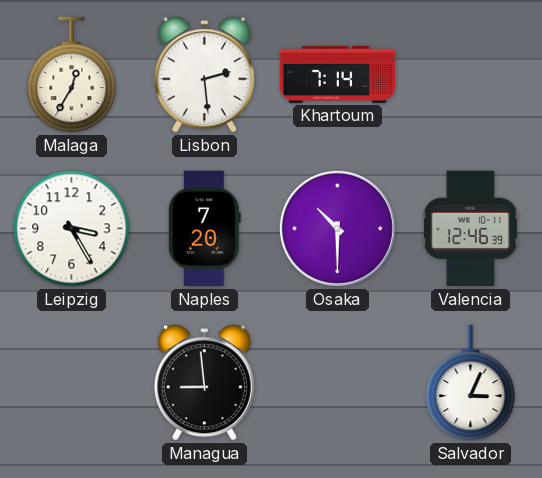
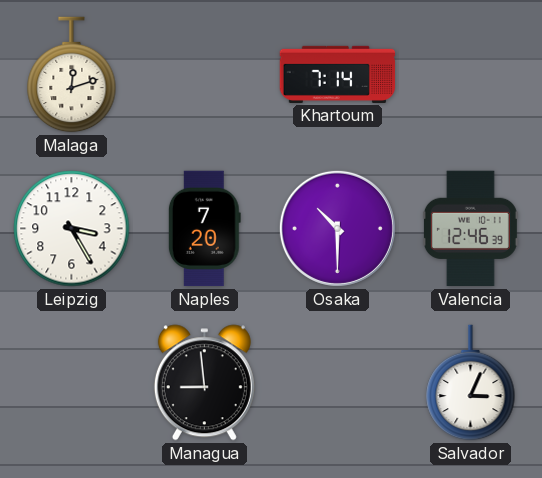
Malaga: 12:35 -> 12:12
Lisbon: 2:29 -> none
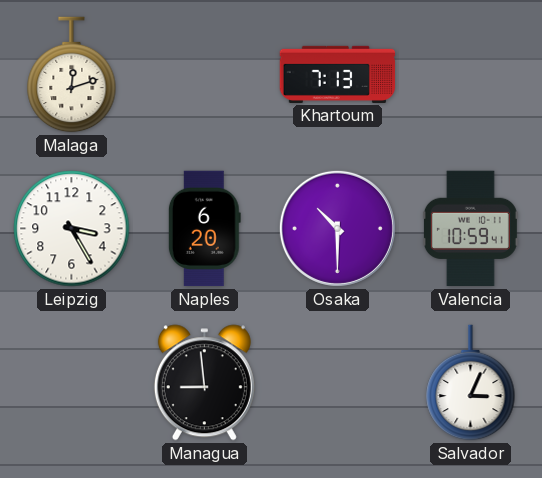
Khartoum: 7:14 -> 7:13
Naples: 7:20 -> 6:20
Valencia: 12:46 -> 10:59
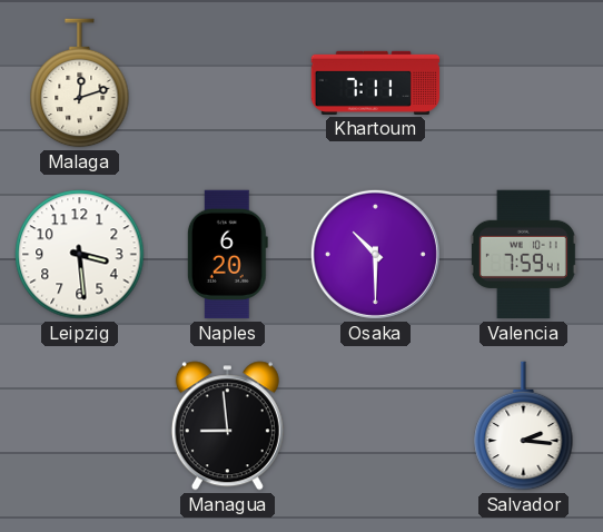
Khartoum: 7:13 -> 7:11
Leipzig: 3:25 -> 3:29
Valencia: 10:59 -> 7:59
Salvador: 3:04 -> 2:16
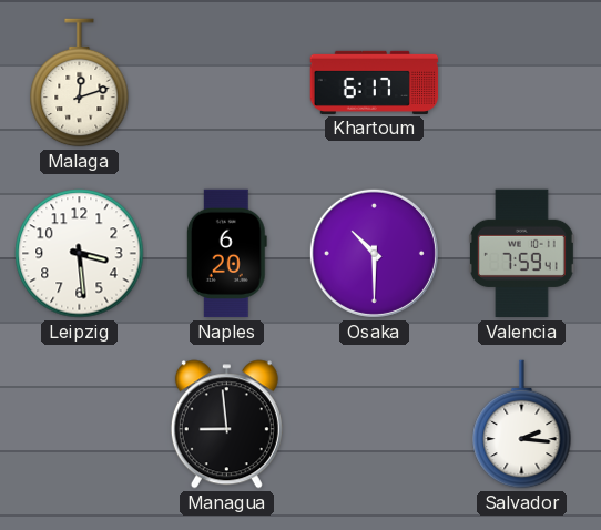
Khartoum: 7:11 -> 6:17
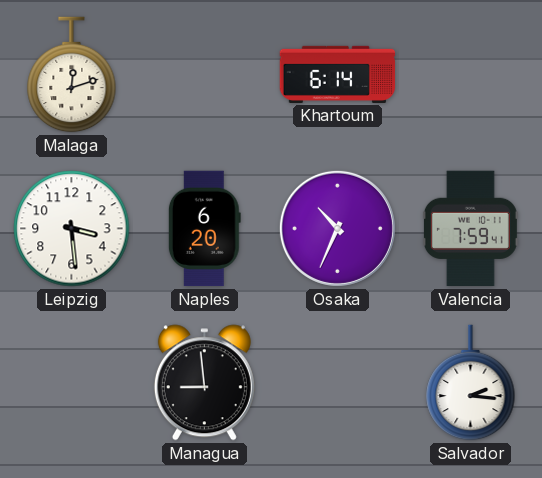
Khartoum: 6:17 -> 6:14
Osaka: 10:30 -> 10:34
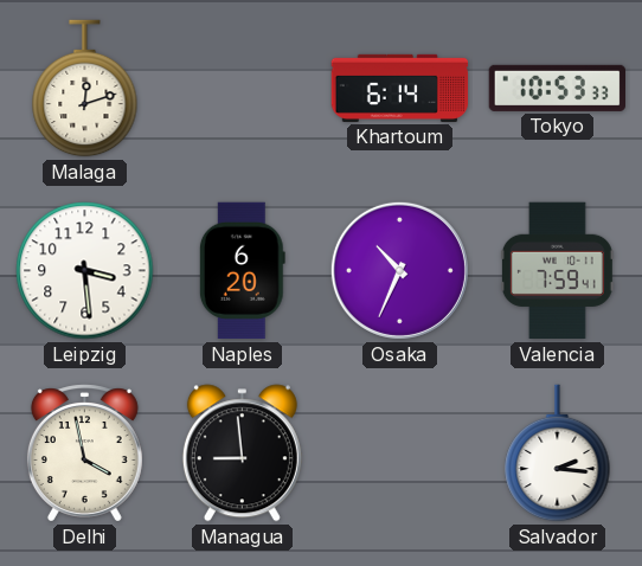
Tokyo: none -> 10:53
Delhi: none -> 3:58
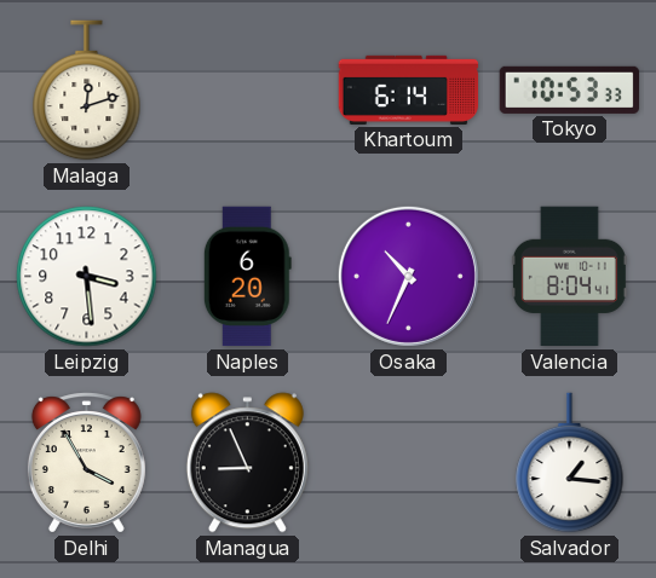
Valencia: 7:59 -> 8:04
Delhi: 3:58 -> 3:55
Managua: 8:59 -> 8:56
Salvador: 2:16 -> 1:16
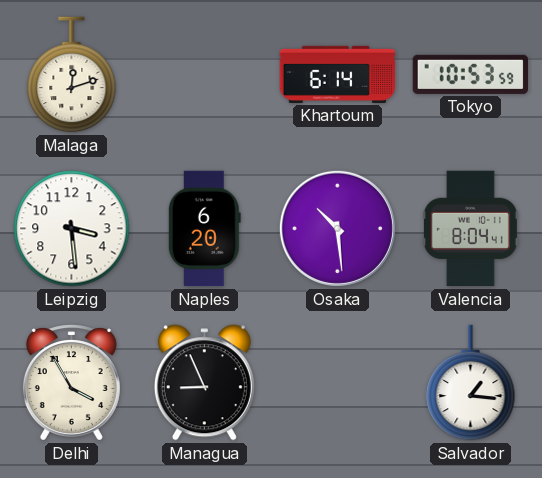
Tokyo: 10:53:33 -> 10:53:59
Osaka: 10:34 -> 10:29
